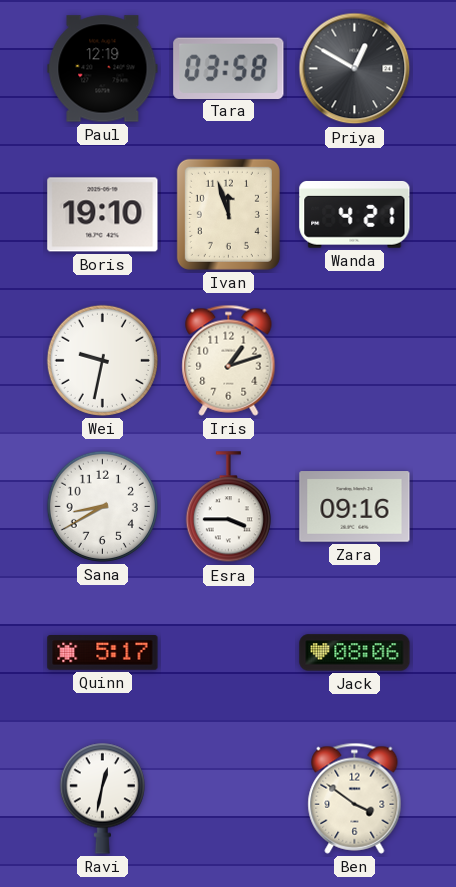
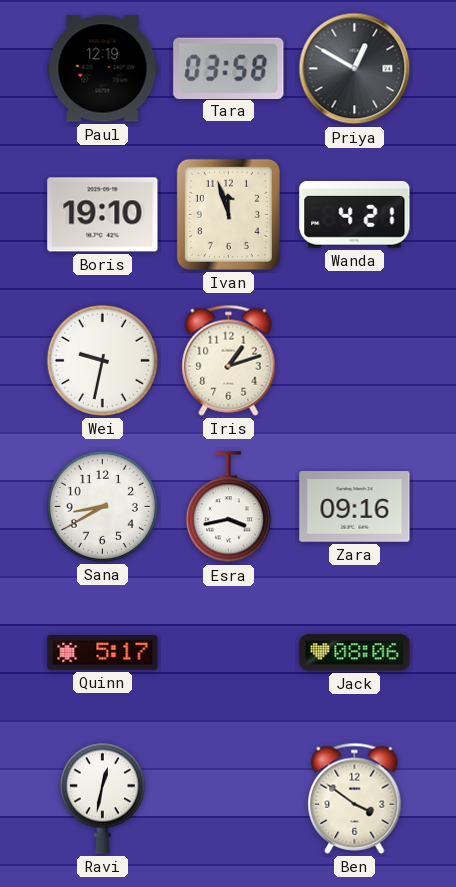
Esra: 3:45 -> 3:43
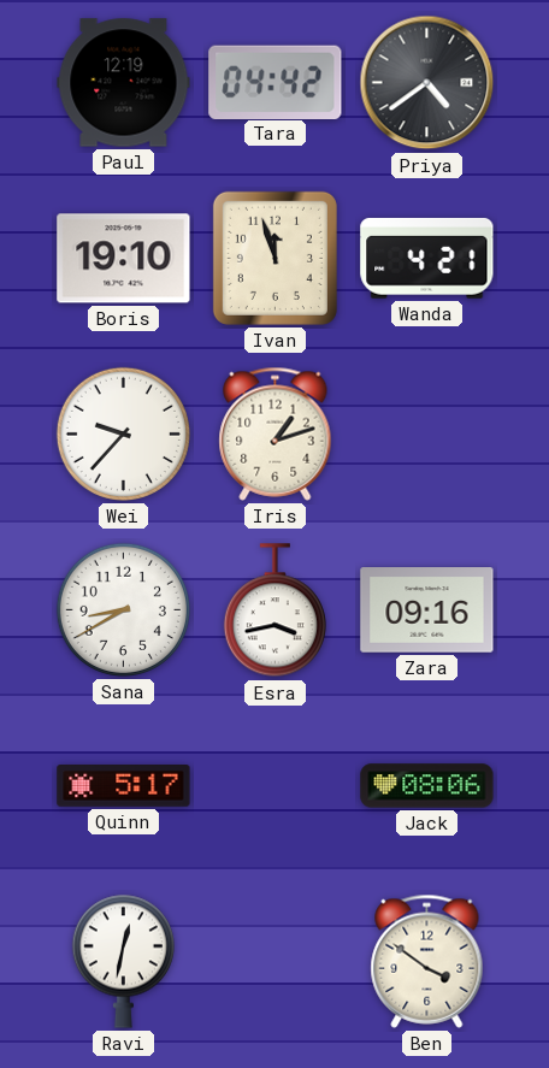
Tara: 03:58 -> 04:42
Priya: 12:50 -> 4:39
Wei: 9:32 -> 9:37
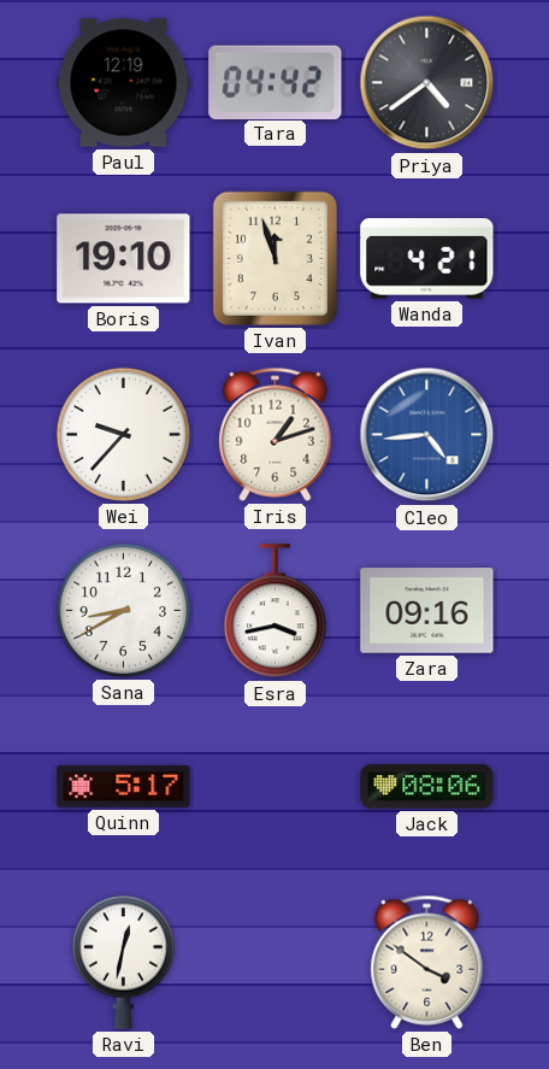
Cleo: none -> 4:44
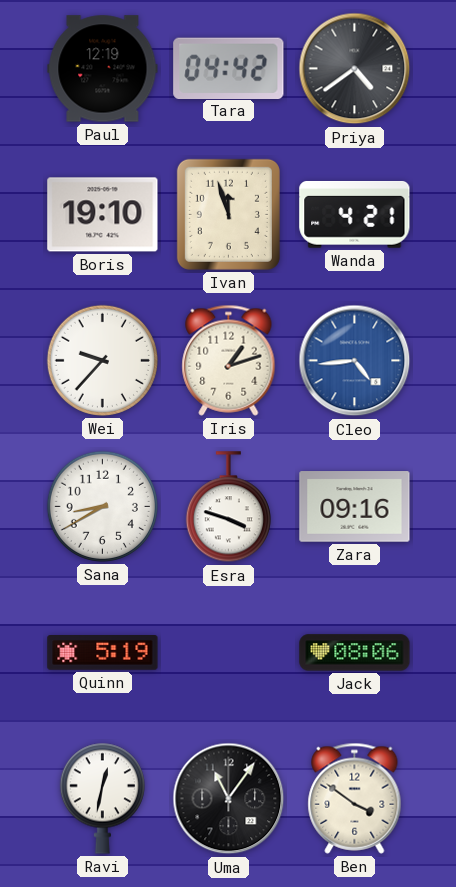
Esra: 3:43 -> 3:48
Quinn: 5:17 -> 5:19
Uma: none -> 11:06
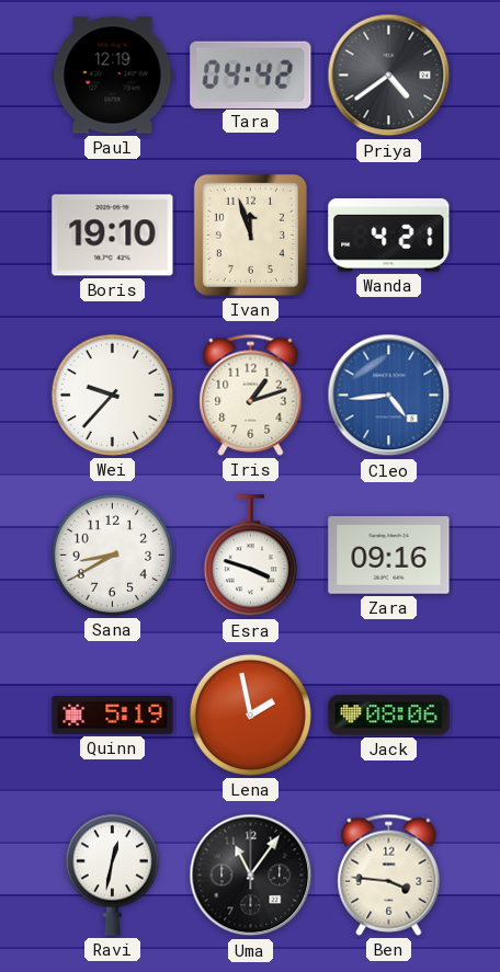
Lena: none -> 1:58
Ben: 3:51 -> 3:46
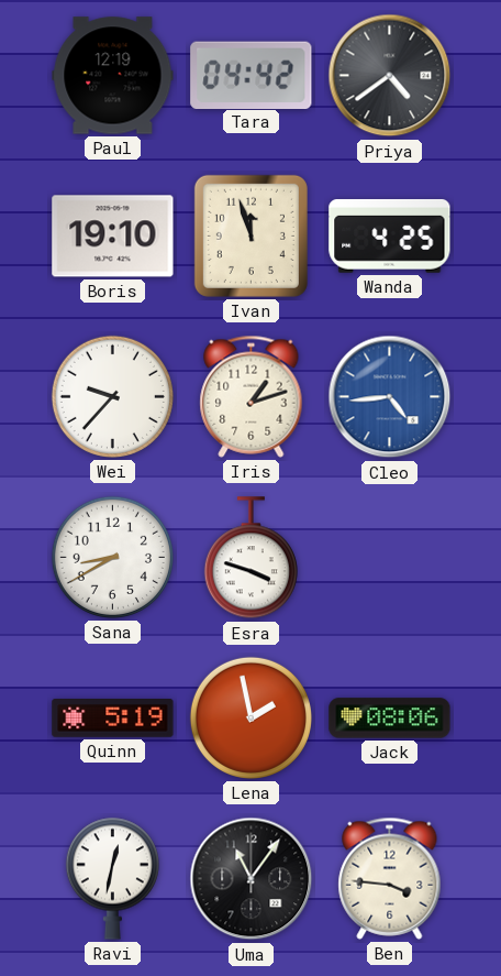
Wanda: 4:21 -> 4:25
Zara: 09:16 -> none
